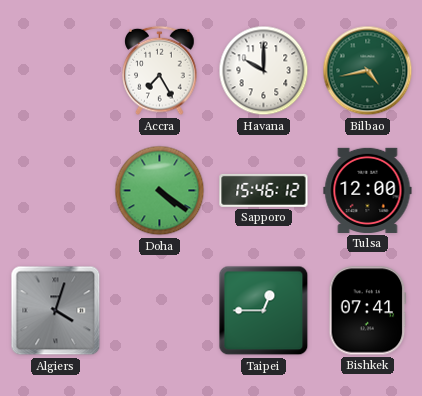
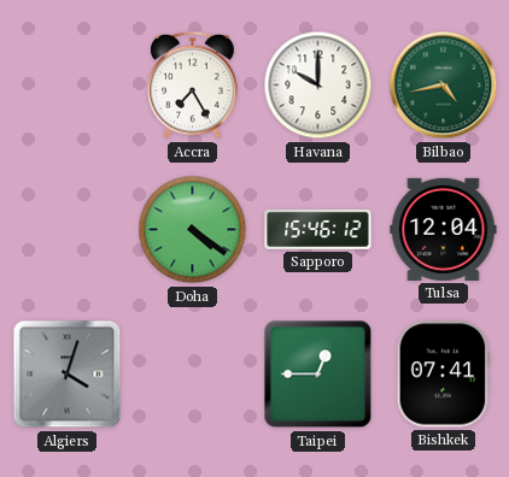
Tulsa: 12:00 -> 12:04
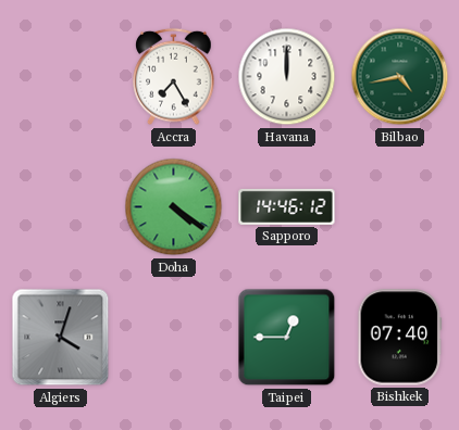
Havana: 10:00 -> 12:00
Sapporo: 15:46 -> 14:46
Tulsa: 12:04 -> none
Bishkek: 07:41 -> 07:40
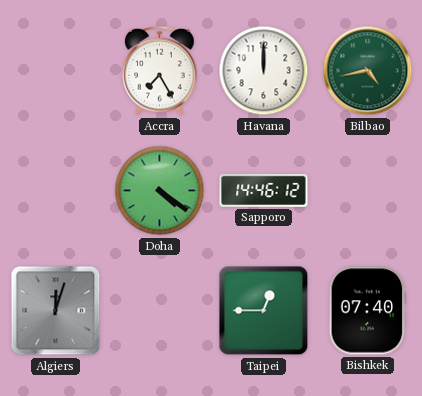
Algiers: 4:03 -> 12:03
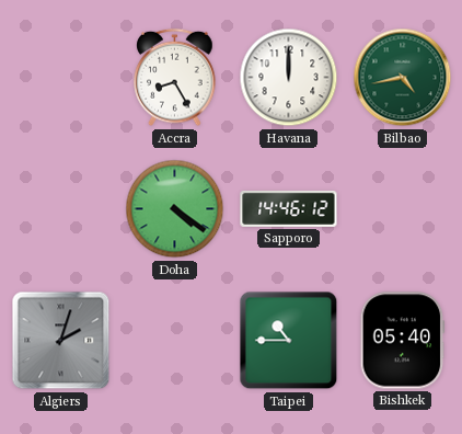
Accra: 7:25 -> 8:25
Algiers: 12:03 -> 2:03
Taipei: 12:45 -> 10:45
Bishkek: 07:40 -> 05:40
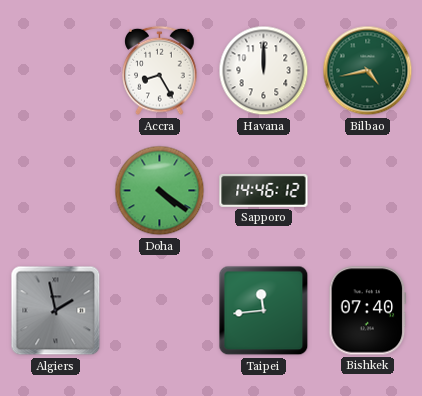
Algiers: 2:03 -> 1:58
Taipei: 10:45 -> 11:44
Bishkek: 05:40 -> 07:40
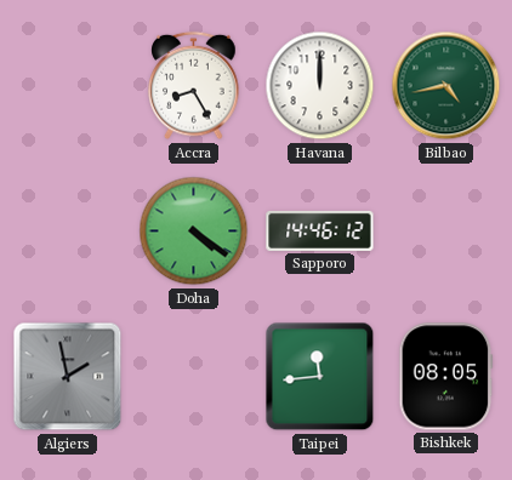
Bishkek: 07:40 -> 08:05
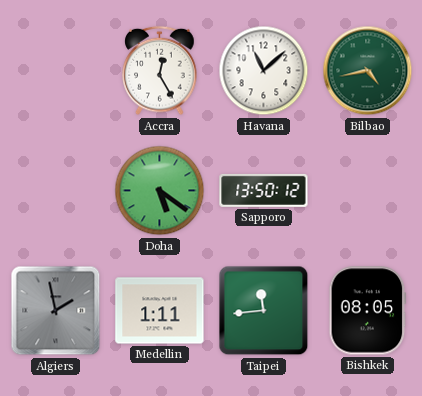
Accra: 8:25 -> 12:25
Havana: 12:00 -> 11:08
Doha: 4:21 -> 5:21
Sapporo: 14:46 -> 13:50
Medellin: none -> 1:11
